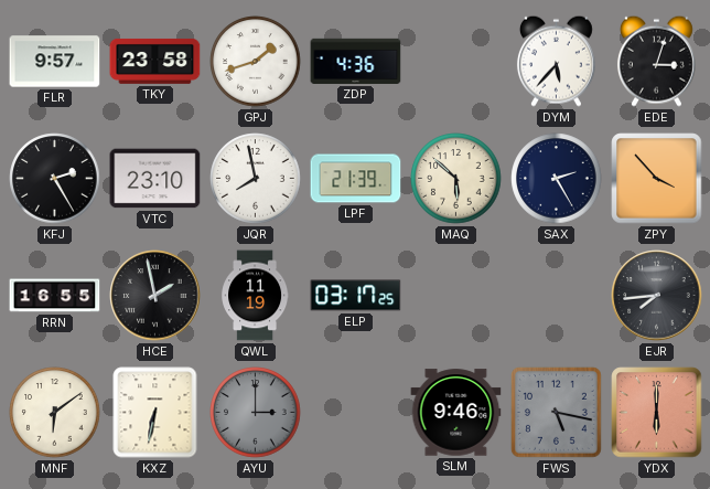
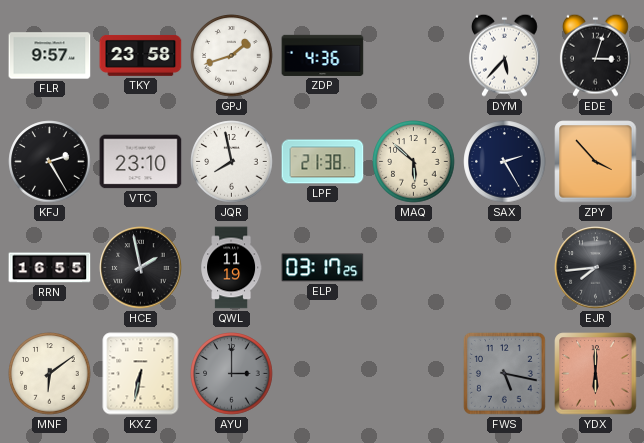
LPF: 21:39 -> 21:38
SLM: 9:46 -> none
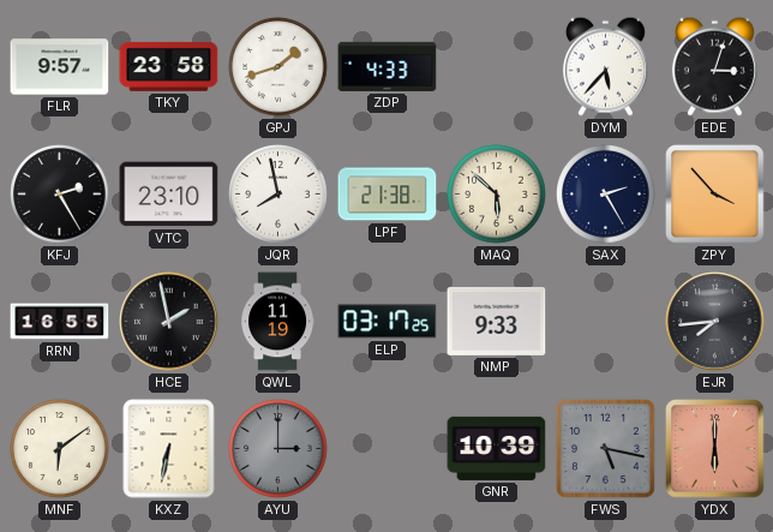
ZDP: 4:36 -> 4:33
NMP: none -> 9:33
GNR: none -> 10:39
